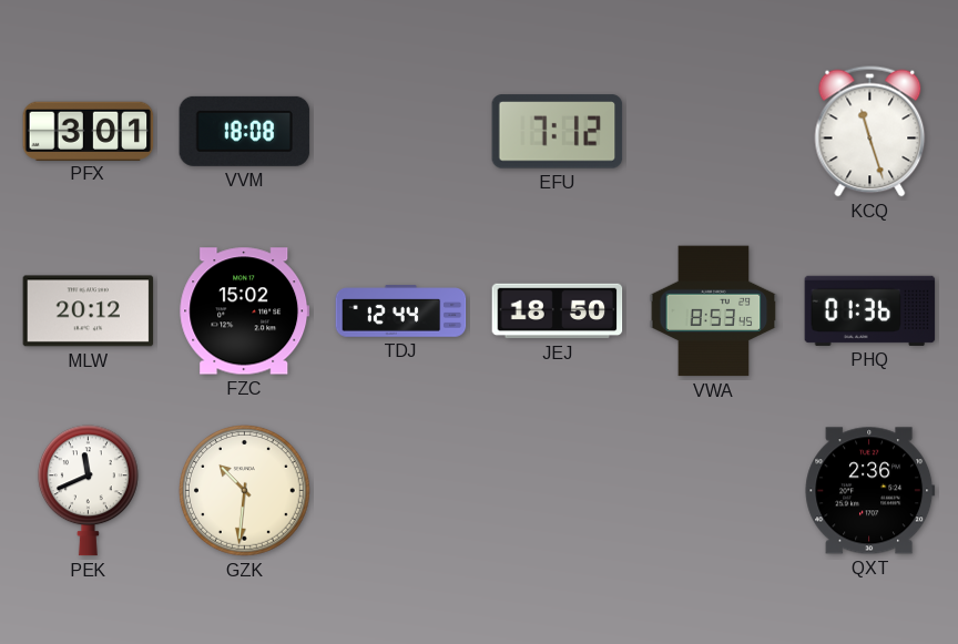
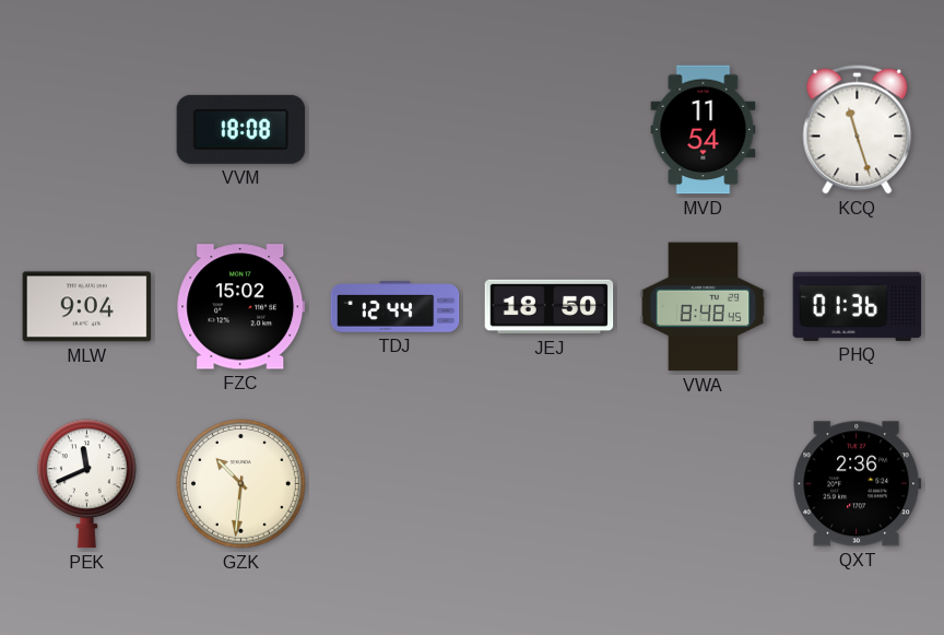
PFX: 3:01 -> none
EFU: 7:12 -> none
MVD: none -> 11:54
MLW: 20:12 -> 9:04
VWA: 8:53 -> 8:48
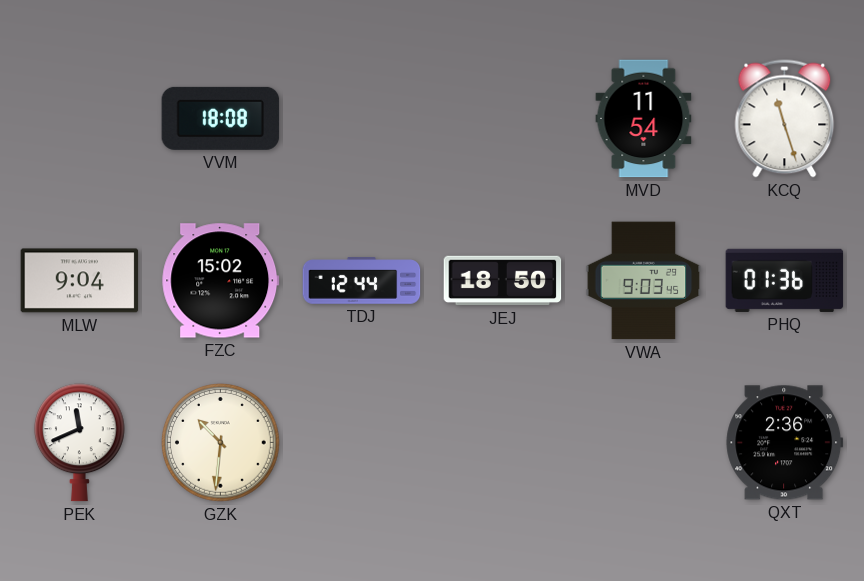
VWA: 8:48 -> 9:03
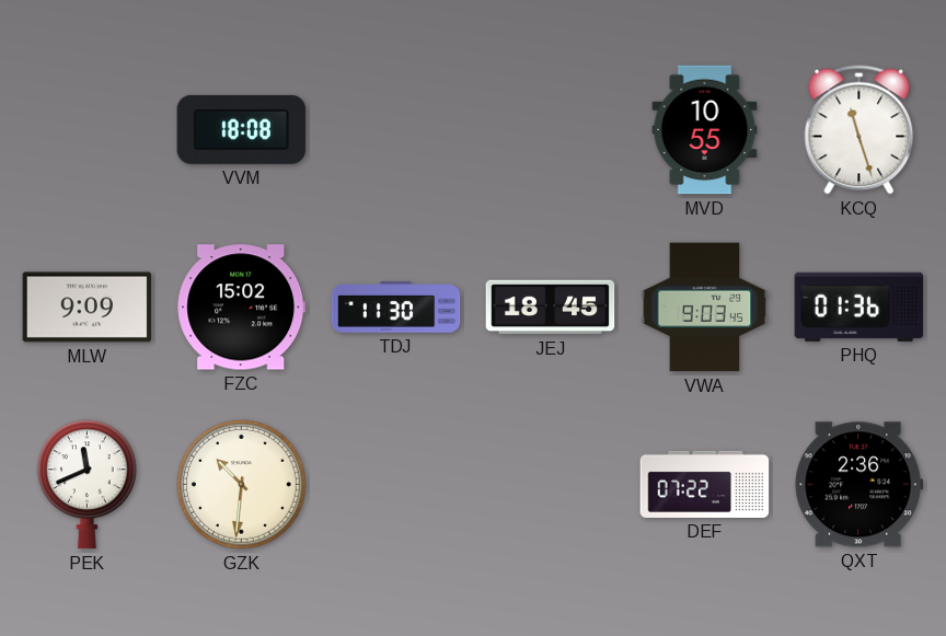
MVD: 11:54 -> 10:55
MLW: 9:04 -> 9:09
TDJ: 12:44 -> 11:30
JEJ: 18:50 -> 18:45
DEF: none -> 07:22
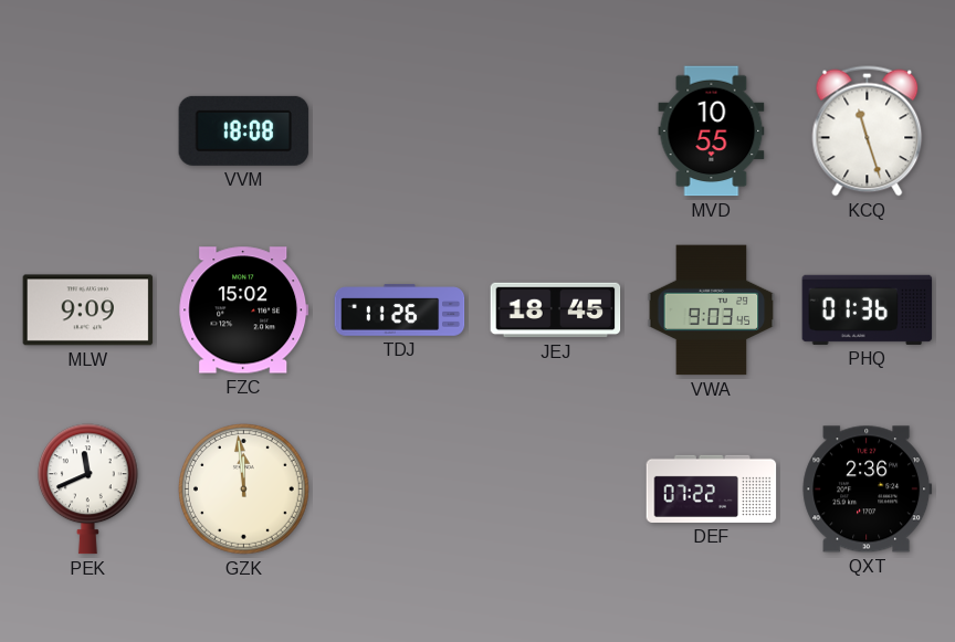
TDJ: 11:30 -> 11:26
GZK: 10:31 -> 11:59
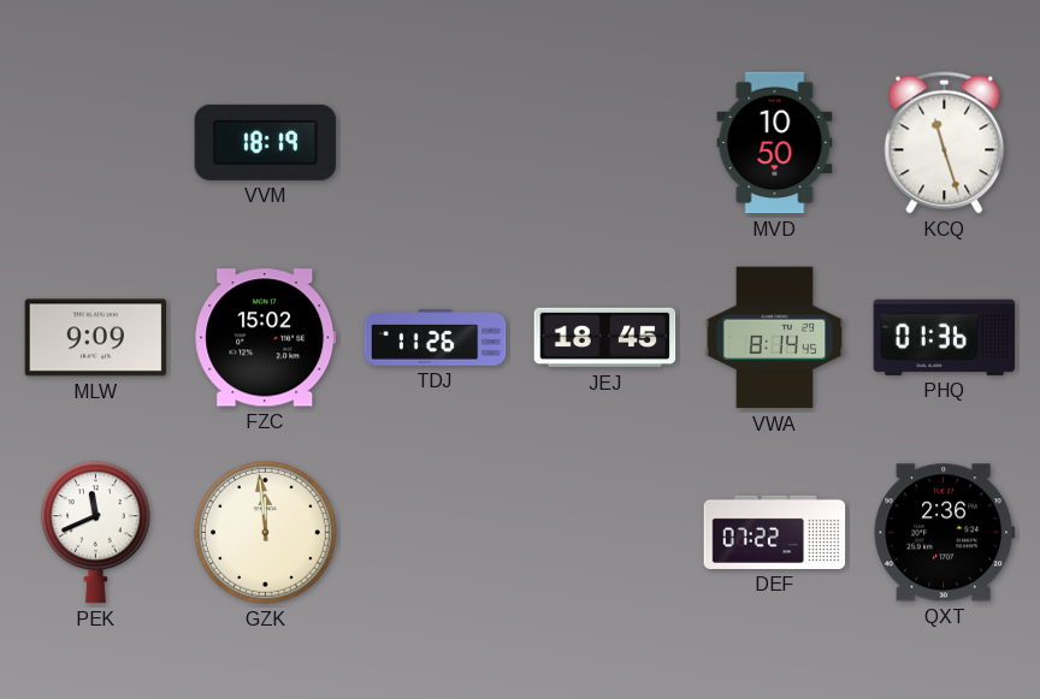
VVM: 18:08 -> 18:19
MVD: 10:55 -> 10:50
VWA: 9:03 -> 8:14
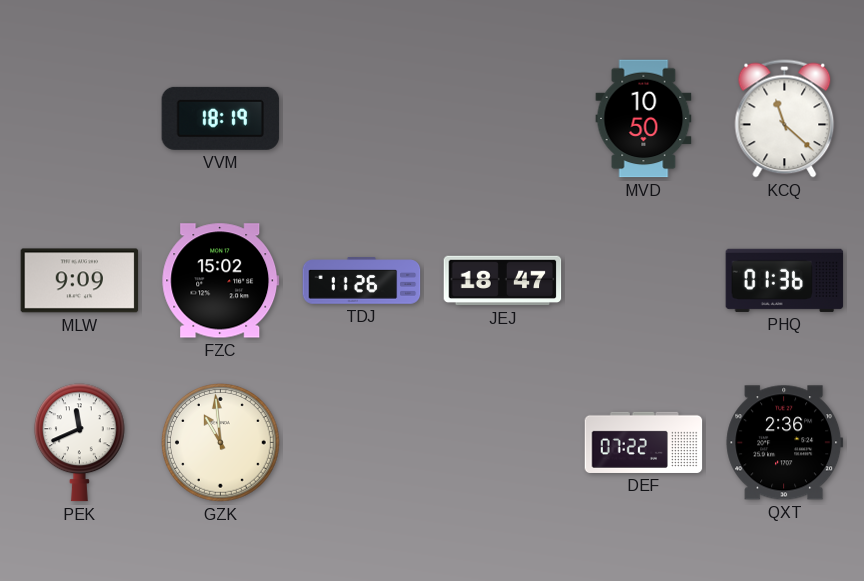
KCQ: 11:27 -> 11:22
JEJ: 18:45 -> 18:47
VWA: 8:14 -> none
GZK: 11:59 -> 10:59
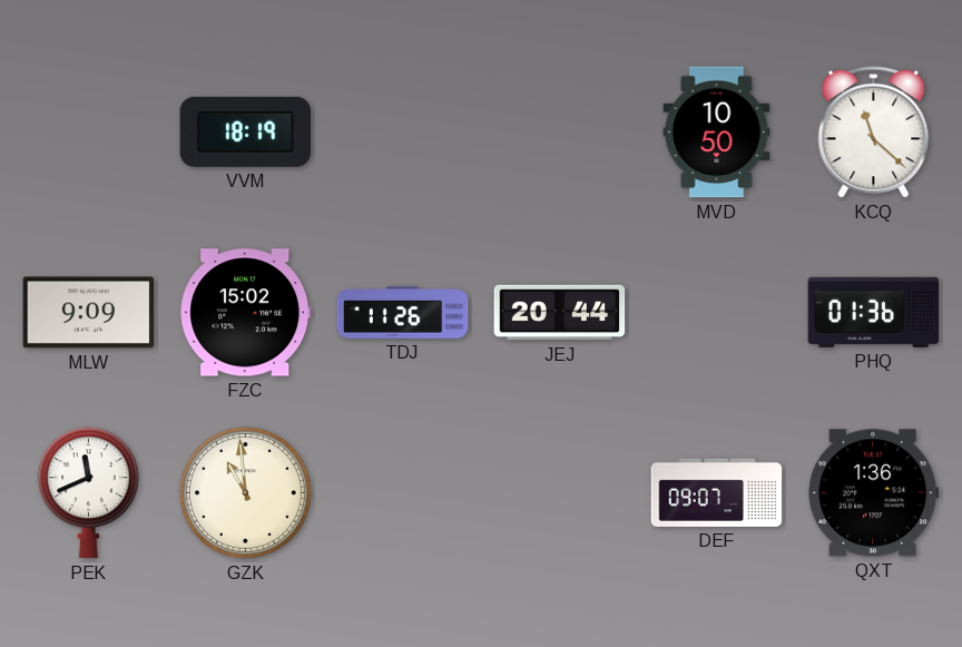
JEJ: 18:47 -> 20:44
DEF: 07:22 -> 09:07
QXT: 2:36 -> 1:36
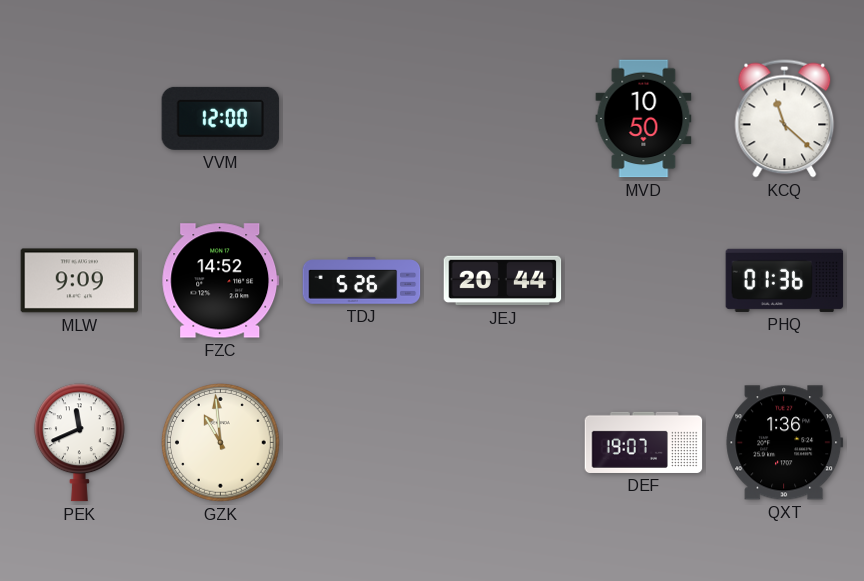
VVM: 18:19 -> 12:00
FZC: 15:02 -> 14:52
TDJ: 11:26 -> 5:26
DEF: 09:07 -> 19:07
